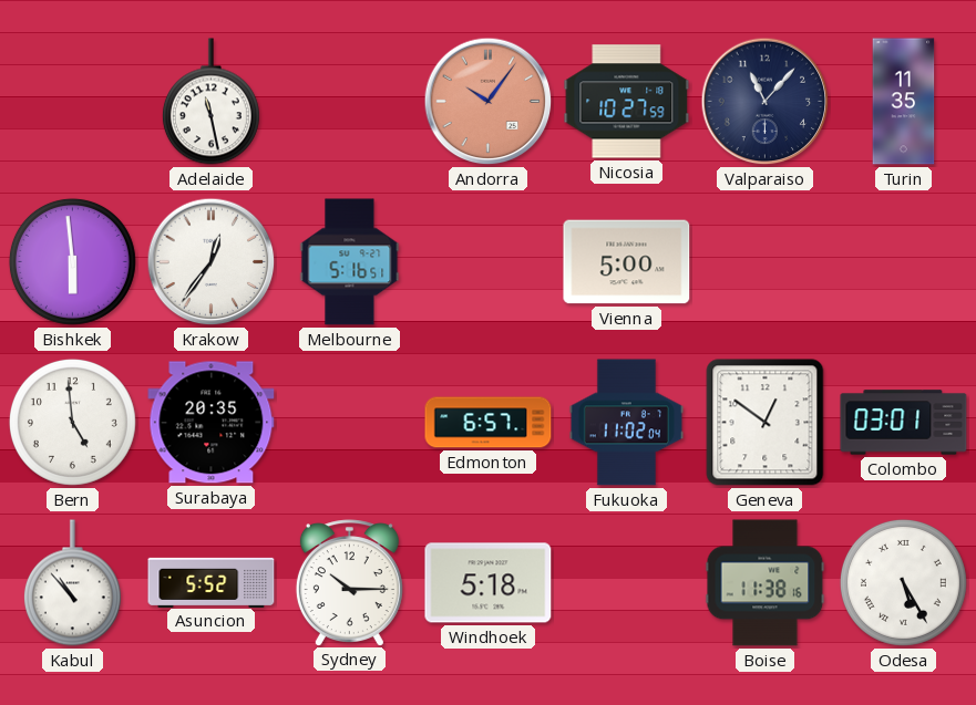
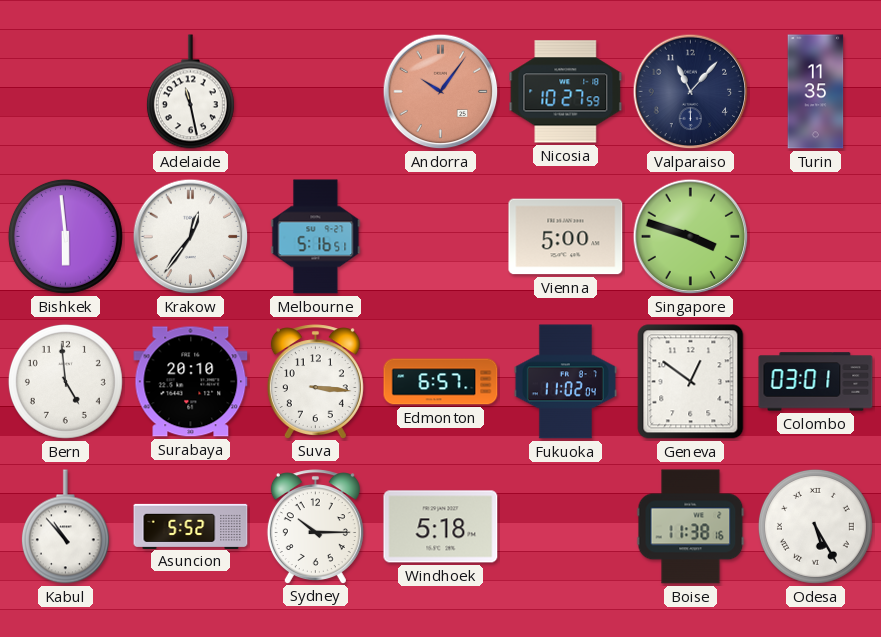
Singapore: none -> 3:48
Surabaya: 20:35 -> 20:10
Suva: none -> 3:16
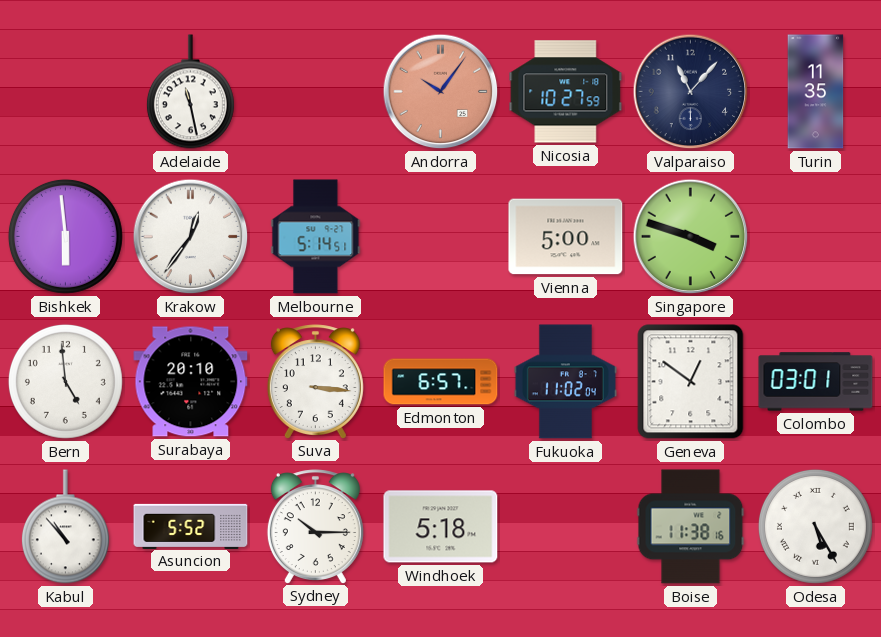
Melbourne: 5:16 -> 5:14
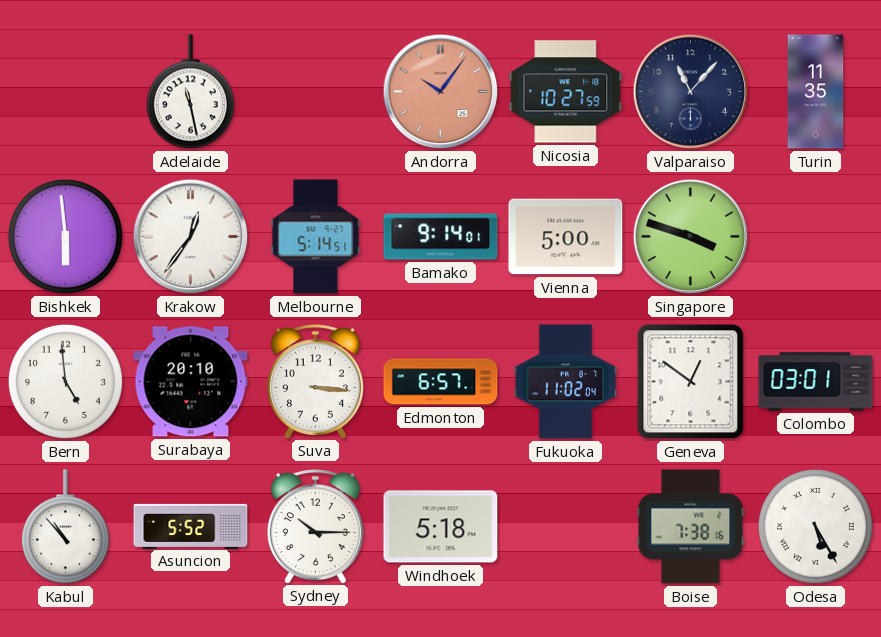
Bamako: none -> 9:14
Boise: 11:38 -> 7:38
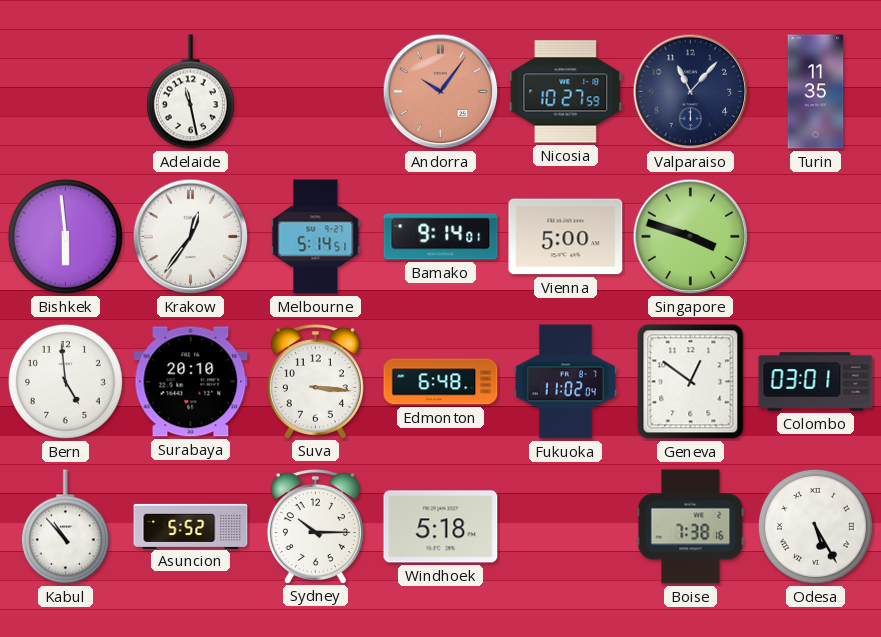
Edmonton: 6:57 -> 6:48
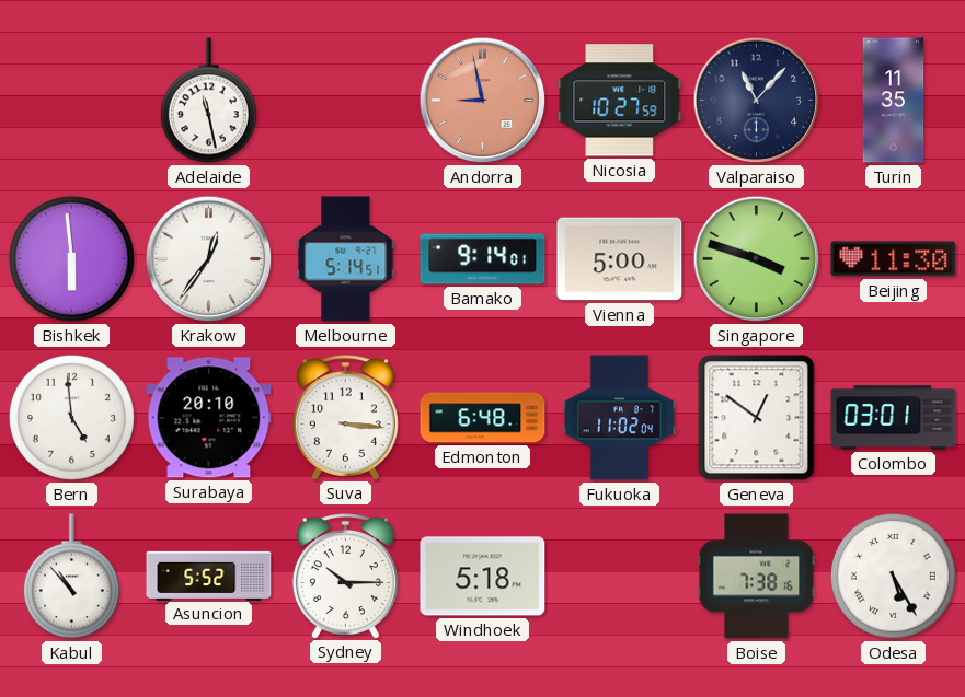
Andorra: 10:06 -> 8:58
Beijing: none -> 11:30
